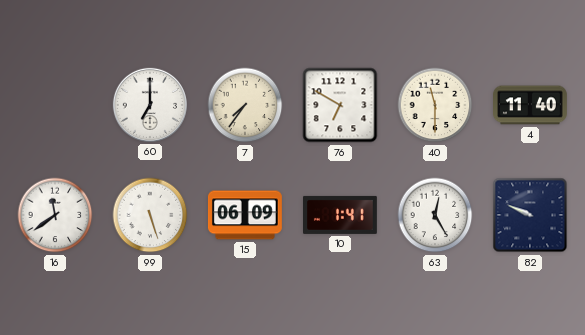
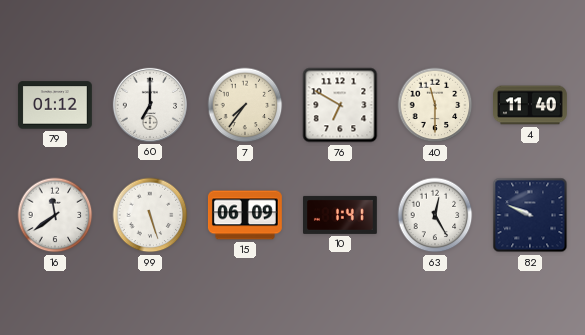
79: none -> 01:12
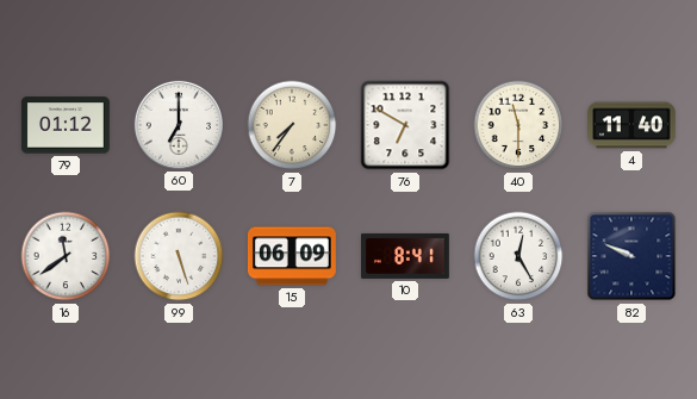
10: 1:41 -> 8:41
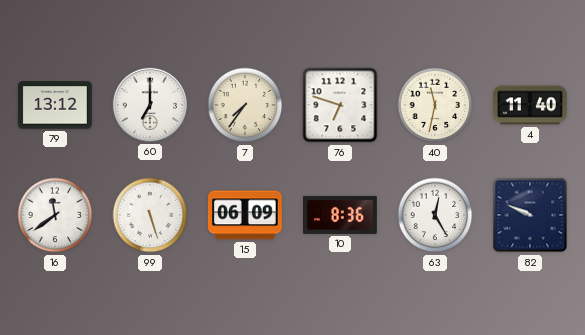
79: 01:12 -> 13:12
76: 6:50 -> 6:48
40: 11:30 -> 11:32
10: 8:41 -> 8:36
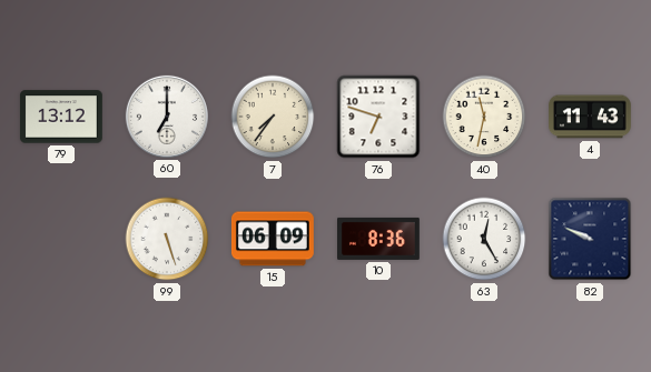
4: 11:40 -> 11:43
16: 11:39 -> none
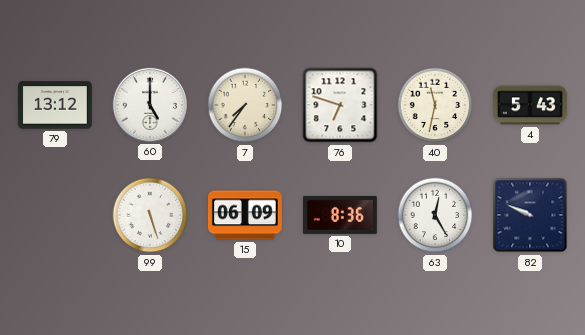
60: 7:00 -> 5:00
4: 11:43 -> 5:43
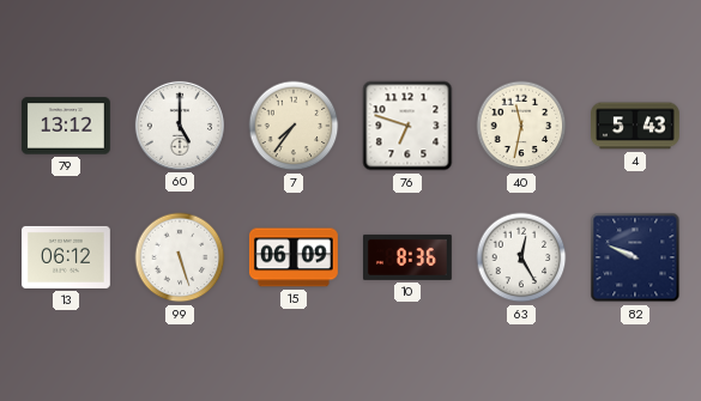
13: none -> 06:12
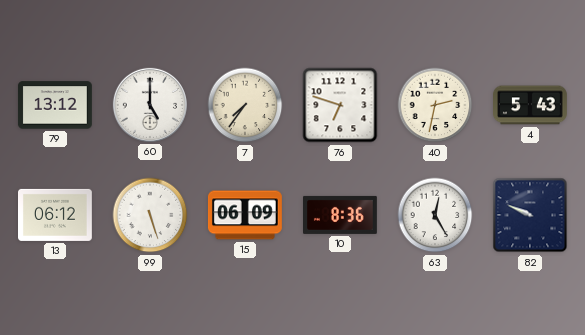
40: 11:32 -> 2:32
